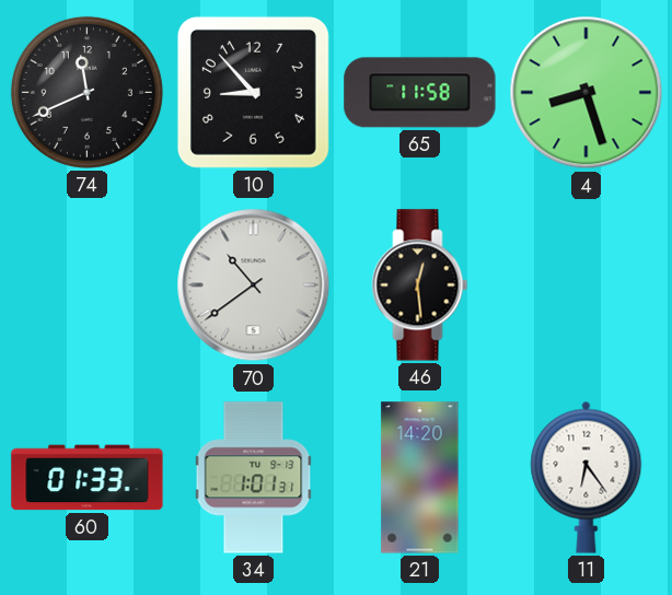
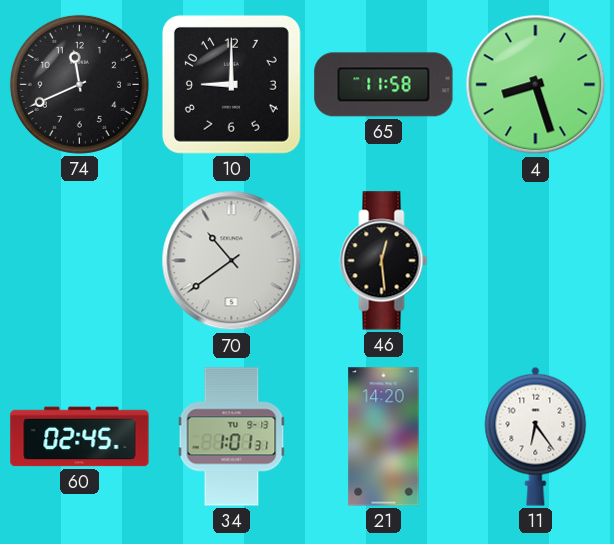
10: 8:53 -> 9:00
60: 01:33 -> 02:45
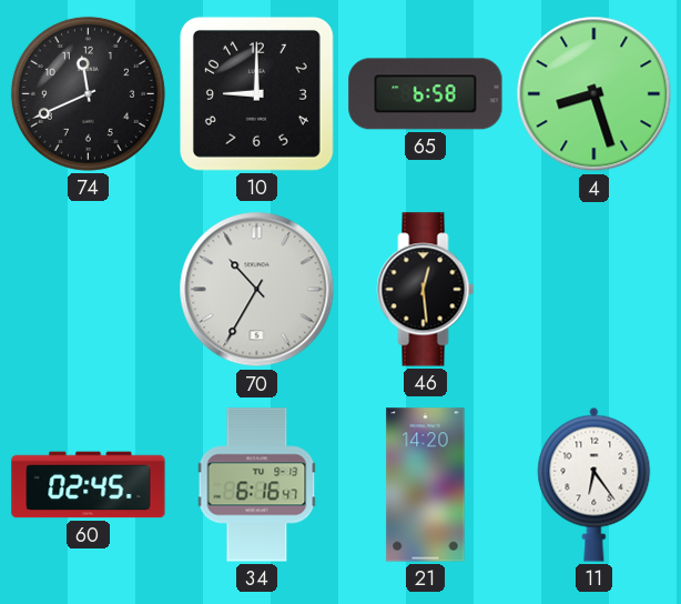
65: 11:58 -> 6:58
70: 10:39 -> 10:35
34: 1:01 -> 6:16
